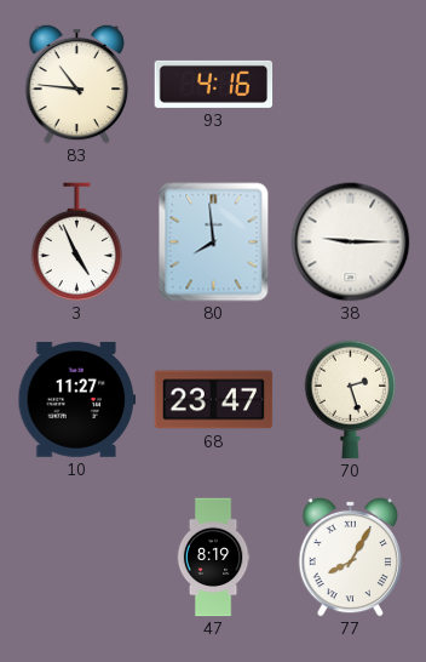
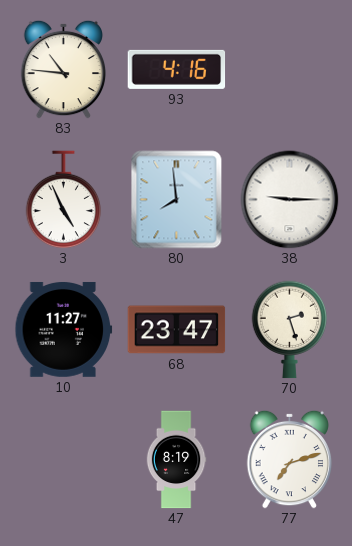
77: 8:05 -> 7:12
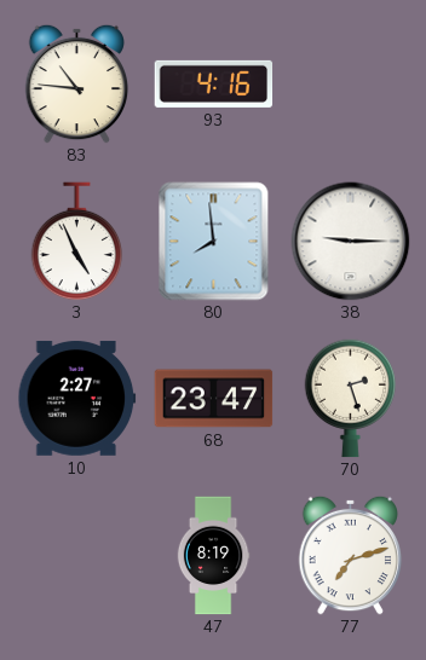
10: 11:27 -> 2:27
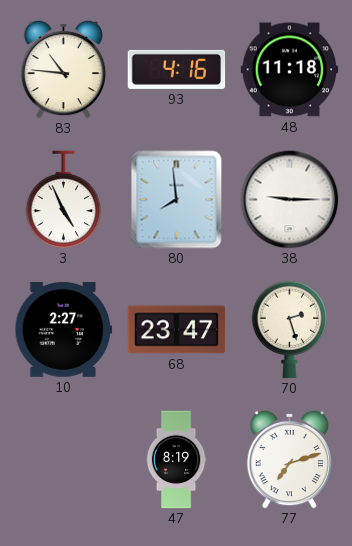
48: none -> 11:18
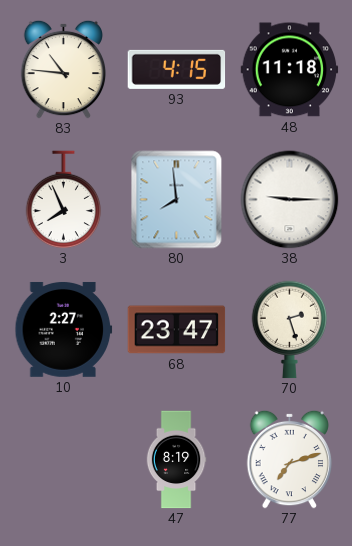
93: 4:16 -> 4:15
3: 4:56 -> 7:56
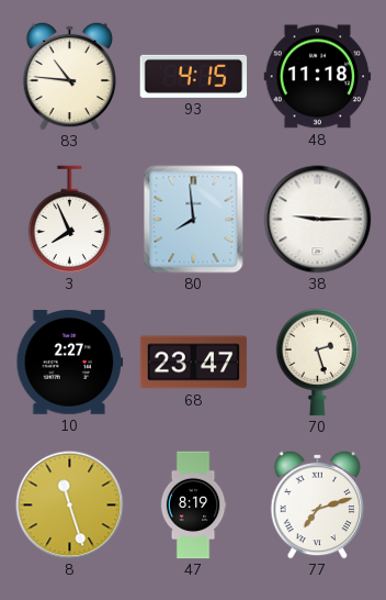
8: none -> 11:27
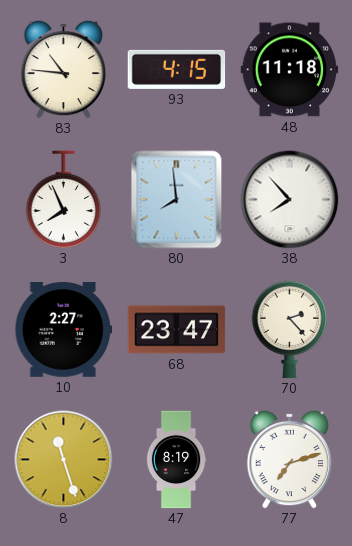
38: 9:15 -> 7:53
70: 2:27 -> 2:23
